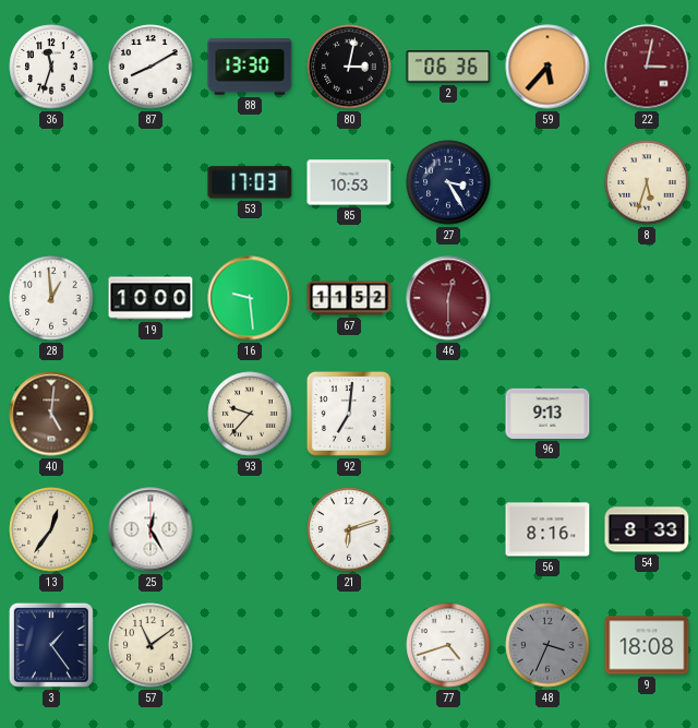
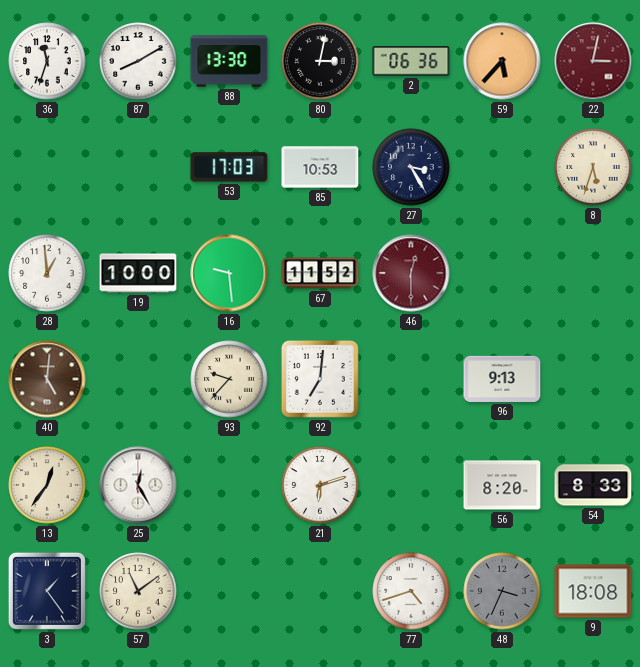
56: 8:16 -> 8:20
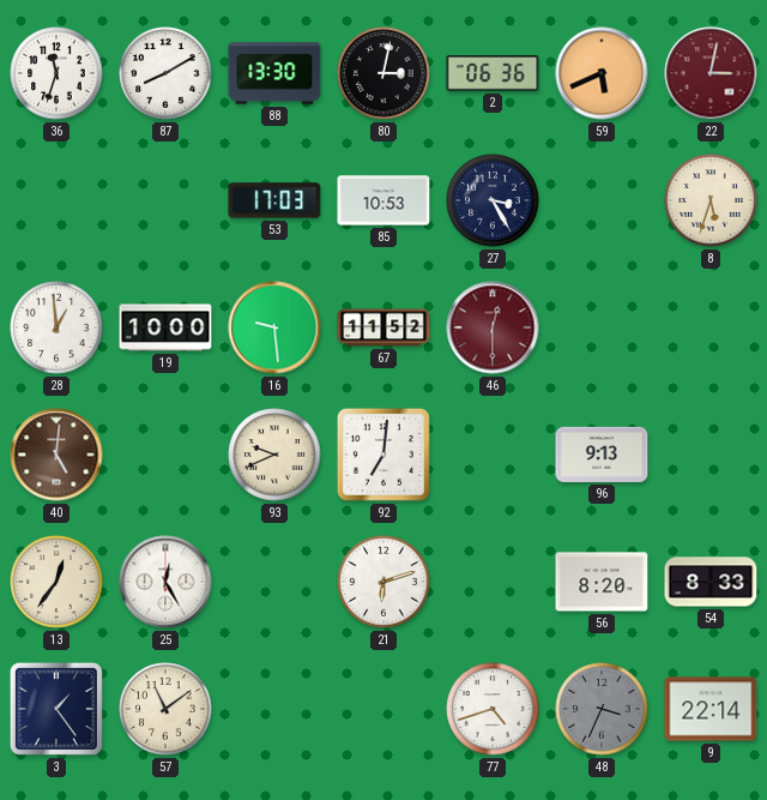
59: 5:37 -> 5:41
93: 9:37 -> 9:41
9: 18:08 -> 22:14
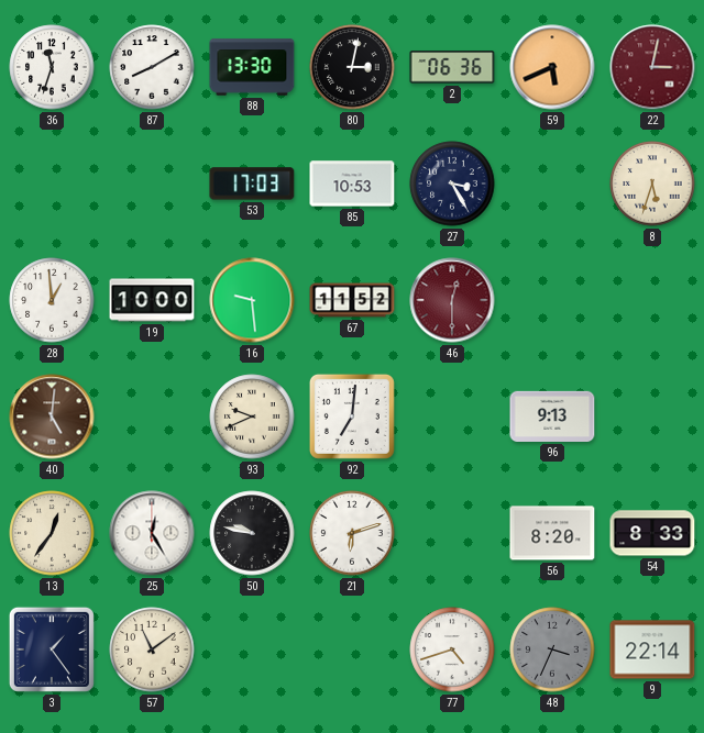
50: none -> 9:47
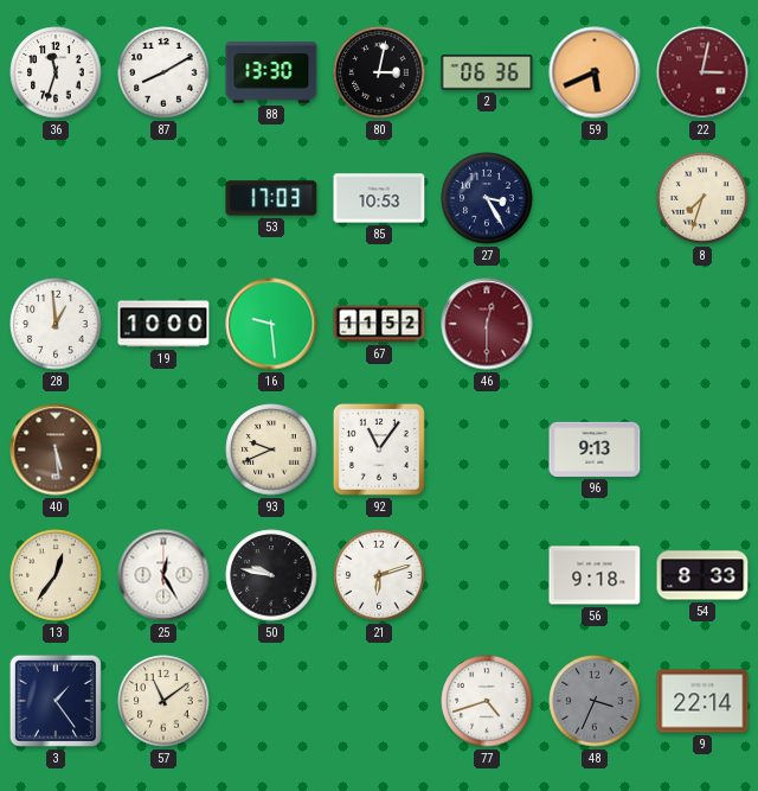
8: 5:33 -> 7:33
40: 5:01 -> 5:29
92: 7:01 -> 11:06
56: 8:20 -> 9:18
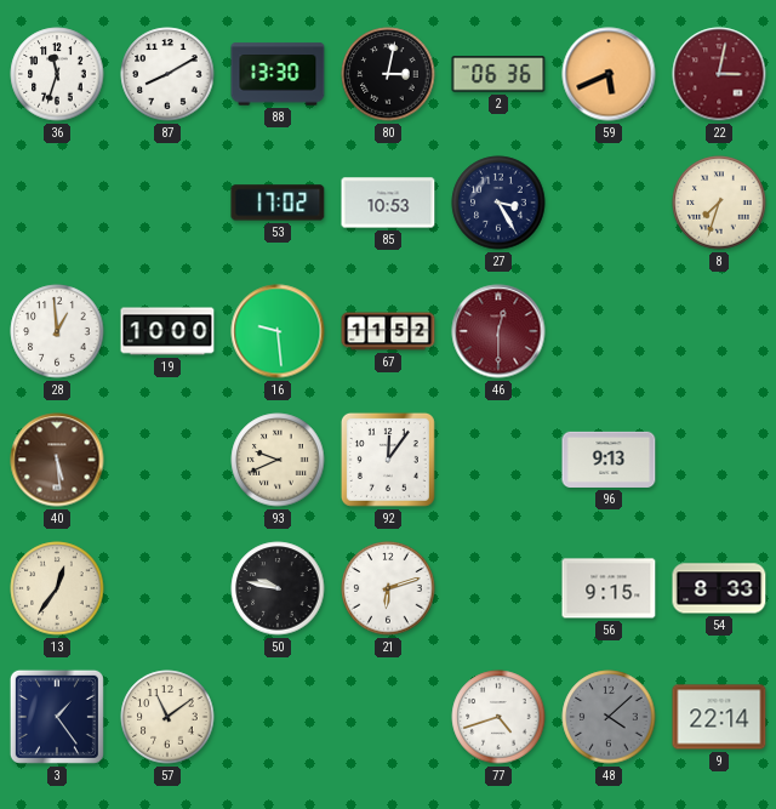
53: 17:03 -> 17:02
92: 11:06 -> 12:06
25: 12:25 -> none
56: 9:18 -> 9:15
48: 3:34 -> 4:08
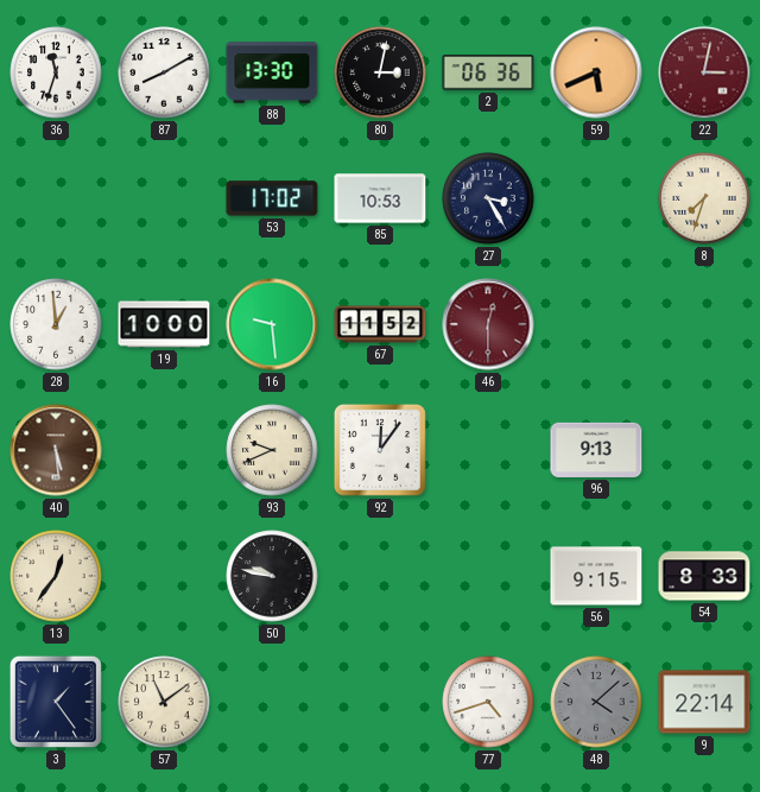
21: 6:12 -> none
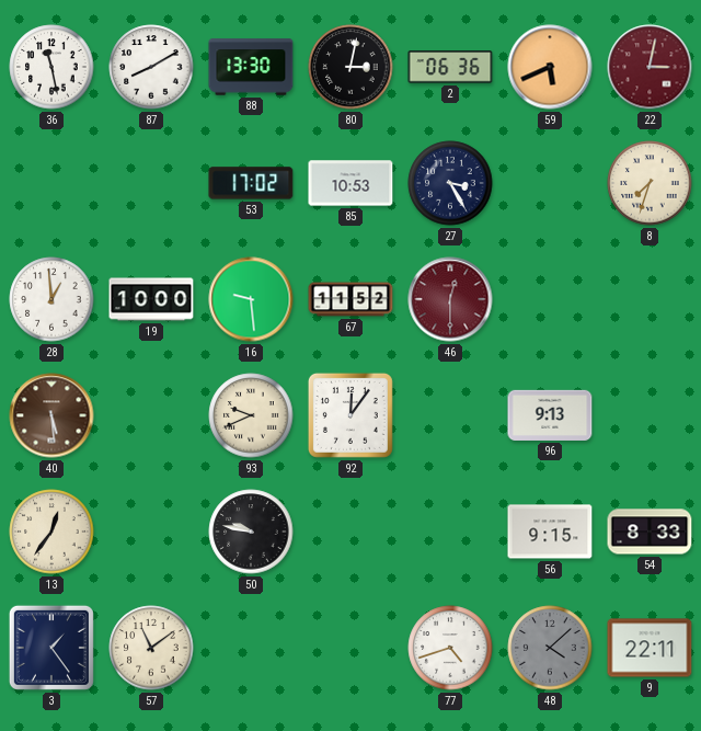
36: 11:33 -> 11:28
9: 22:14 -> 22:11
